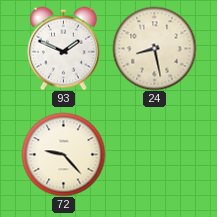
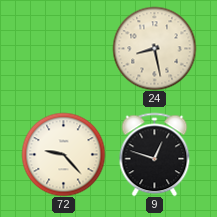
93: 1:49 -> none
9: none -> 12:48
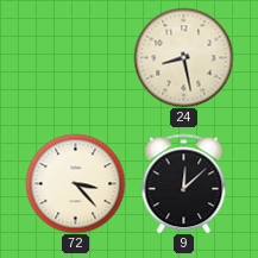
72: 9:23 -> 3:23
9: 12:48 -> 12:08
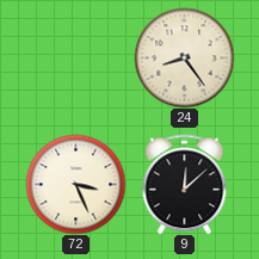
24: 8:28 -> 8:24
72: 3:23 -> 3:26
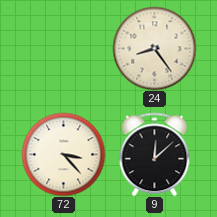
72: 3:26 -> 3:23
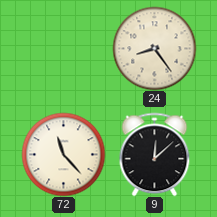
72: 3:23 -> 11:23
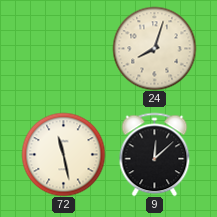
24: 8:24 -> 8:03
72: 11:23 -> 11:28
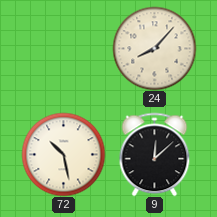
24: 8:03 -> 8:07
72: 11:28 -> 10:28
